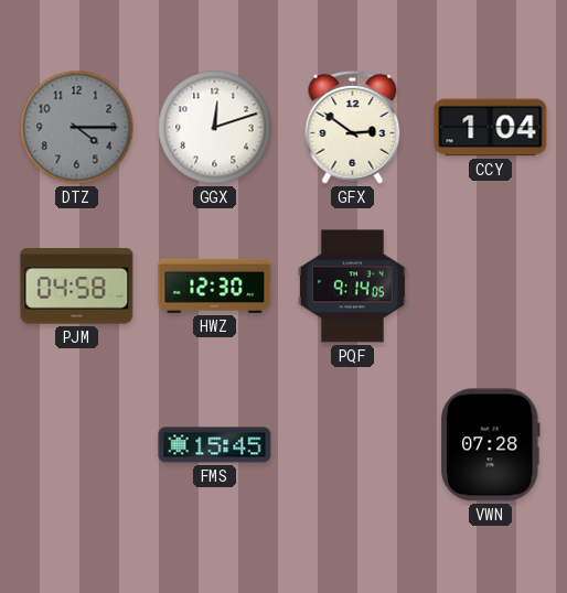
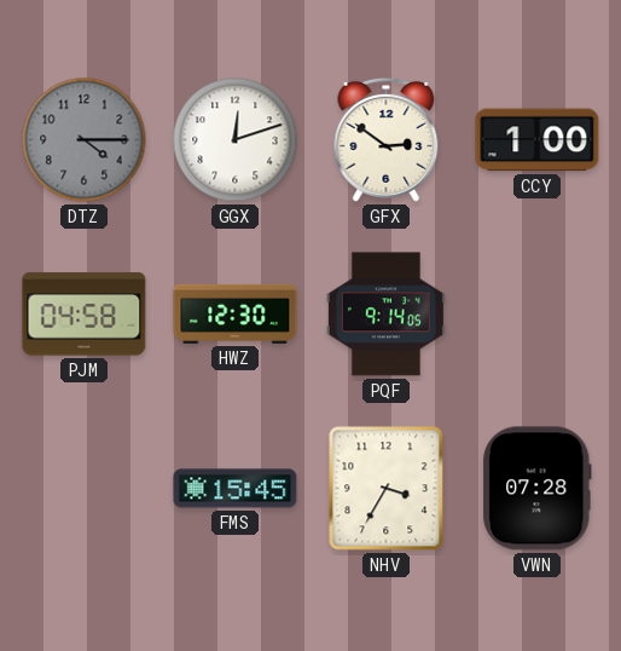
CCY: 1:04 -> 1:00
NHV: none -> 3:35
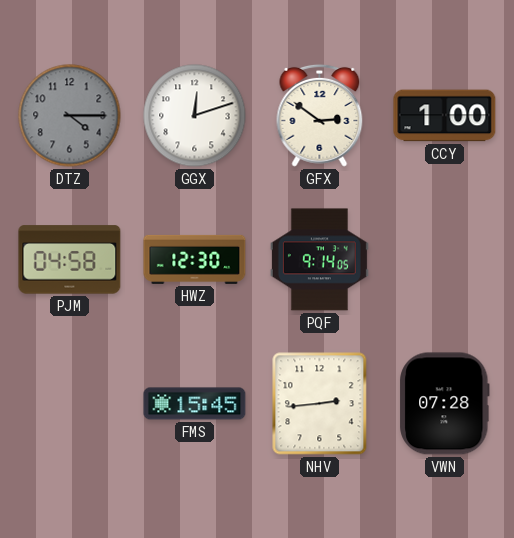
NHV: 3:35 -> 2:44
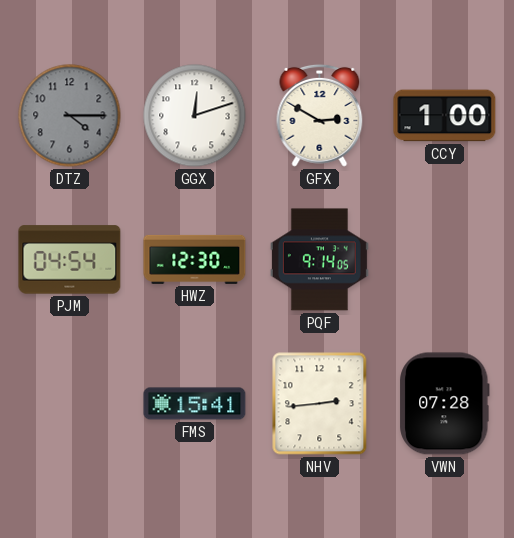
GFX: 2:51 -> 2:50
PJM: 04:58 -> 04:54
FMS: 15:45 -> 15:41
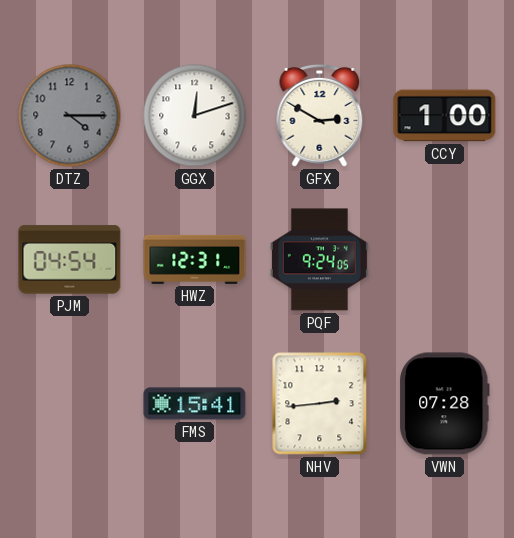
HWZ: 12:30 -> 12:31
PQF: 9:14 -> 9:24
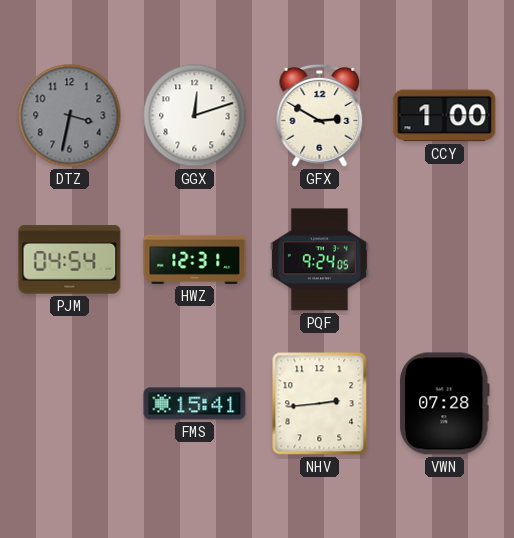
DTZ: 4:15 -> 3:32
